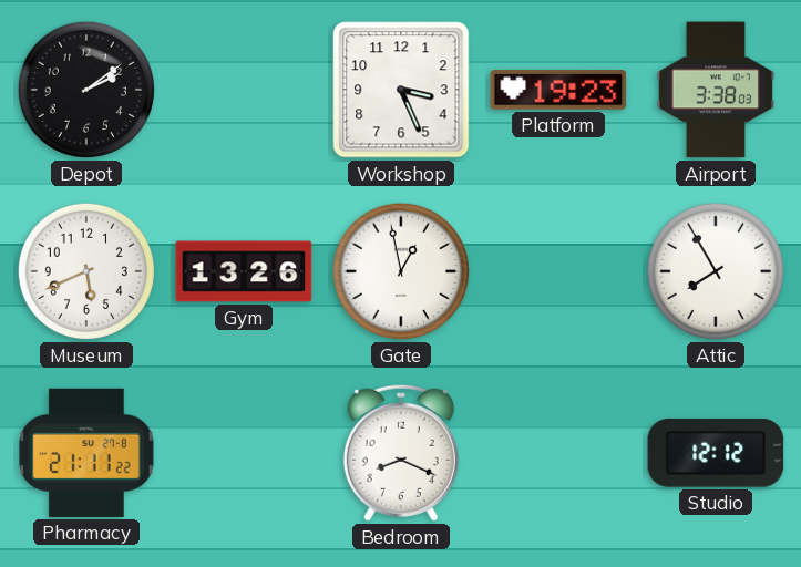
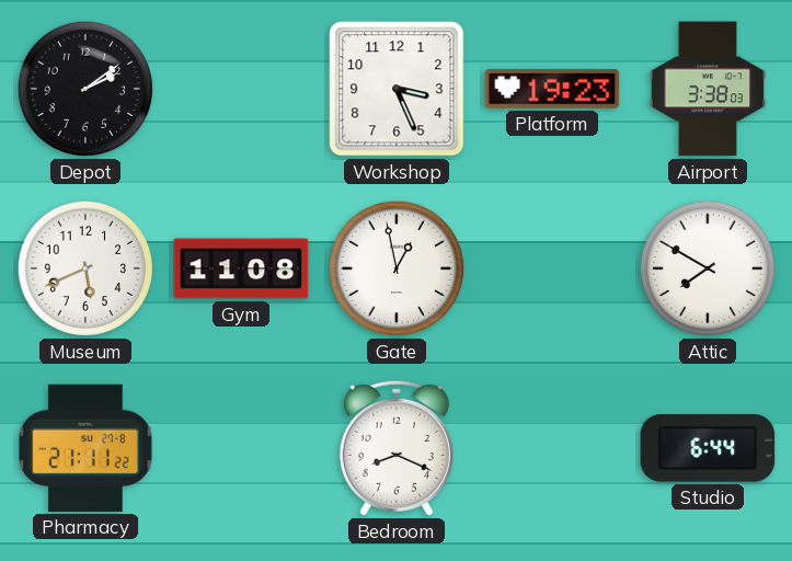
Gym: 13:26 -> 11:08
Attic: 7:55 -> 7:50
Studio: 12:12 -> 6:44
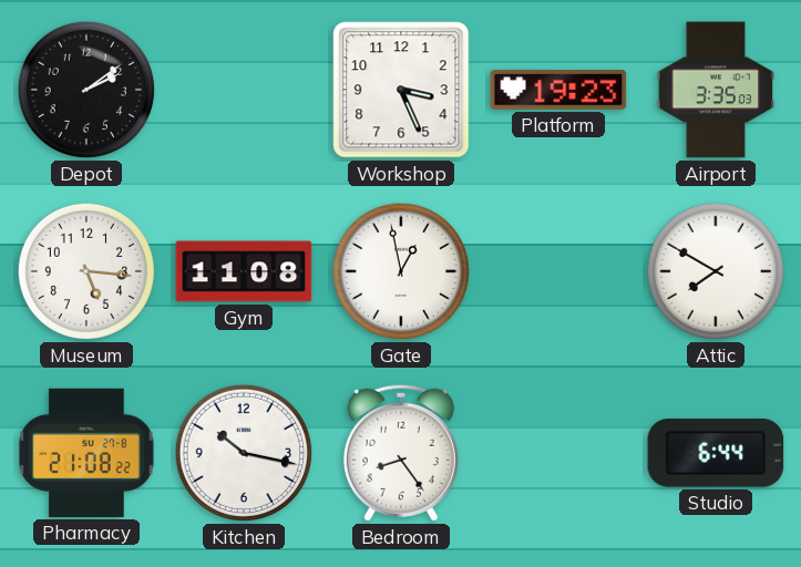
Airport: 3:38 -> 3:35
Museum: 5:41 -> 5:16
Pharmacy: 21:11 -> 21:08
Kitchen: none -> 10:17
Bedroom: 8:19 -> 8:24
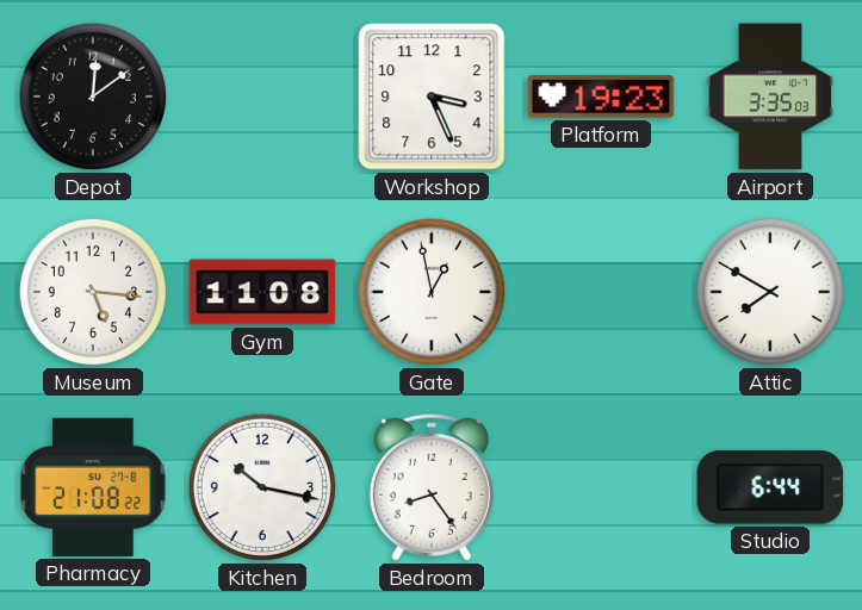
Depot: 2:09 -> 12:09
